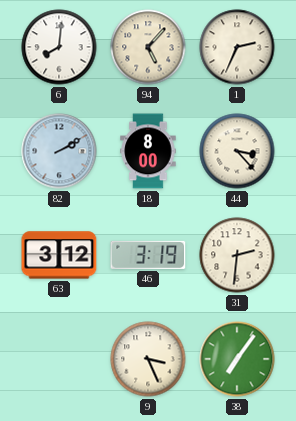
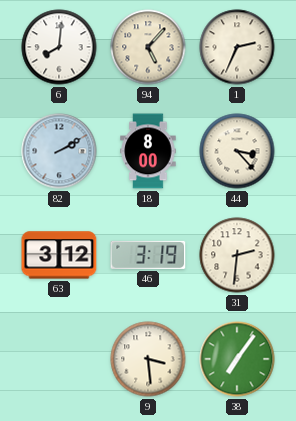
9: 3:26 -> 3:29
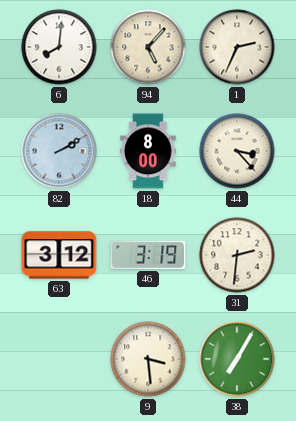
38: 7:06 -> 7:05
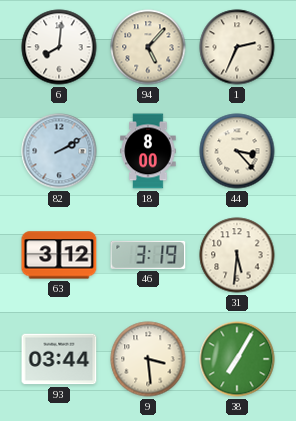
31: 2:31 -> 5:31
93: none -> 03:44
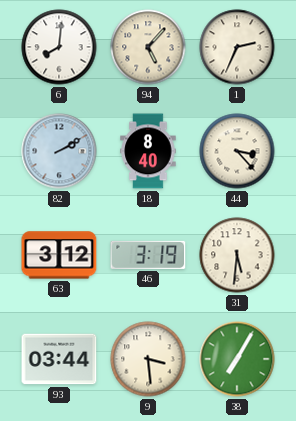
18: 8:00 -> 8:40
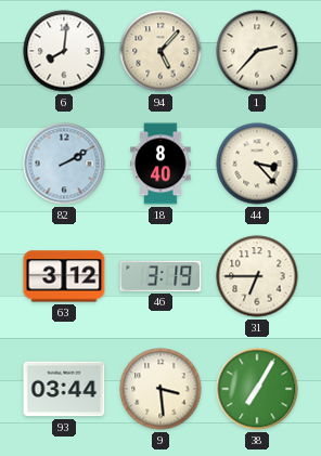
1: 2:34 -> 2:37
31: 5:31 -> 6:45
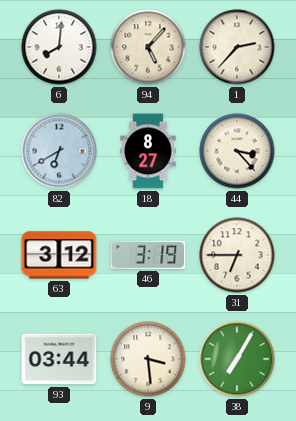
82: 2:10 -> 6:40
18: 8:40 -> 8:27
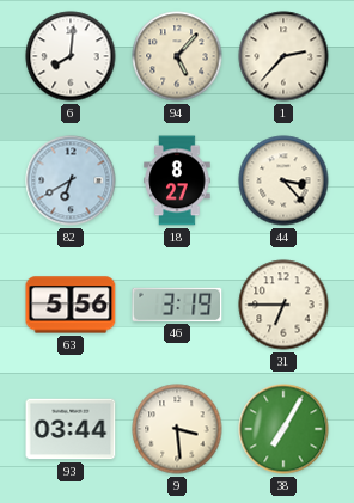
63: 3:12 -> 5:56
